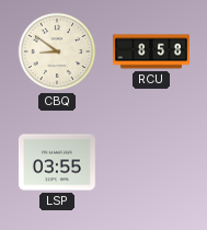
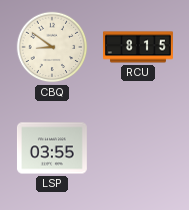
RCU: 8:58 -> 8:15
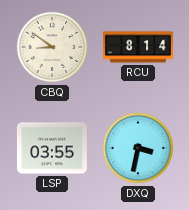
RCU: 8:15 -> 8:14
DXQ: none -> 3:32
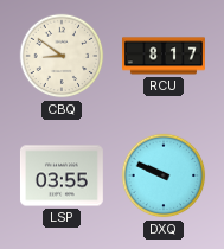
RCU: 8:14 -> 8:17
DXQ: 3:32 -> 9:49
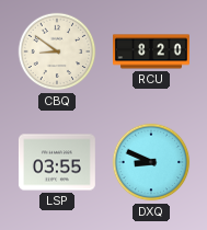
RCU: 8:17 -> 8:20
DXQ: 9:49 -> 8:49
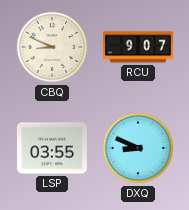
CBQ: 8:51 -> 8:49
RCU: 8:20 -> 9:07
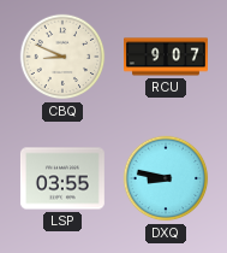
DXQ: 8:49 -> 8:47
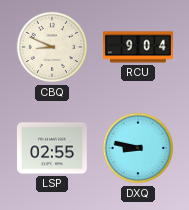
RCU: 9:07 -> 9:04
LSP: 03:55 -> 02:55
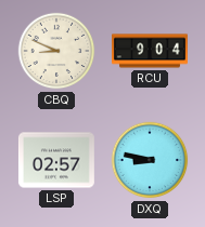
LSP: 02:55 -> 02:57
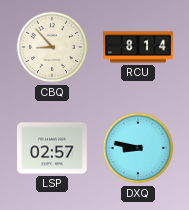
CBQ: 8:49 -> 8:53
RCU: 9:04 -> 8:14
